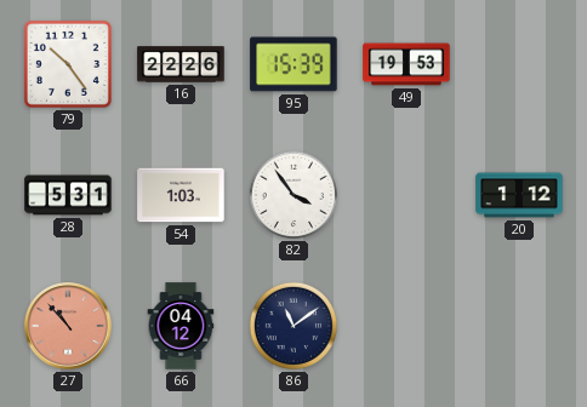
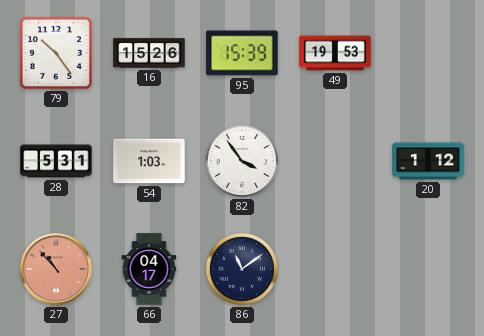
16: 22:26 -> 15:26
66: 04:12 -> 04:17
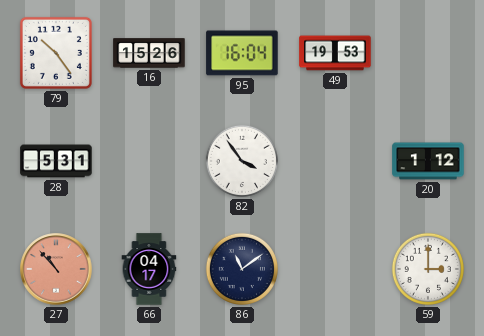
95: 15:39 -> 16:04
54: 1:03 -> none
59: none -> 3:00
